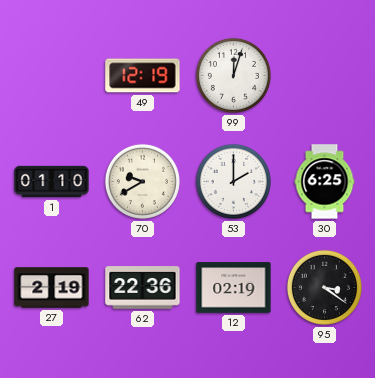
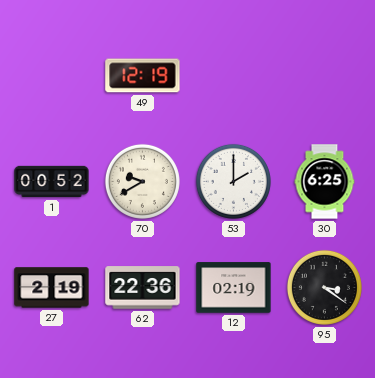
99: 12:03 -> none
1: 01:10 -> 00:52
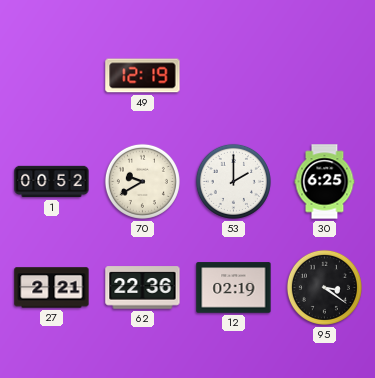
27: 2:19 -> 2:21
